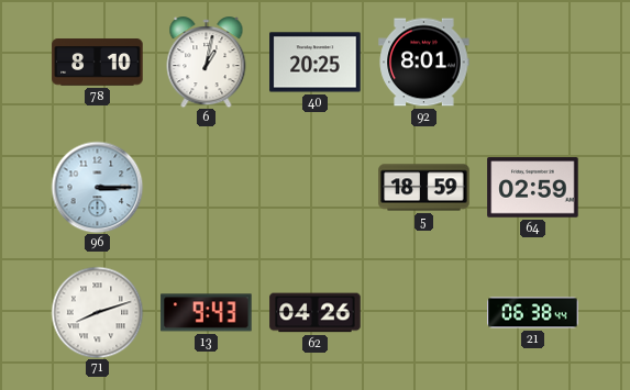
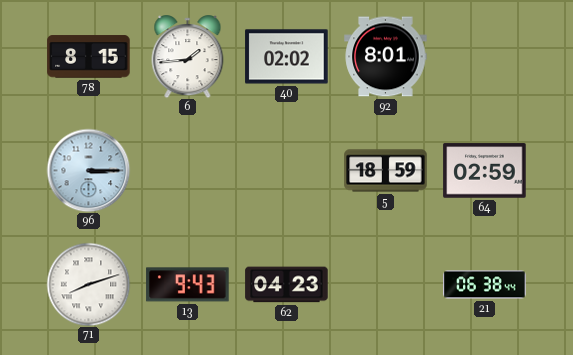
78: 8:10 -> 8:15
6: 1:02 -> 1:44
40: 20:25 -> 02:02
62: 04:26 -> 04:23
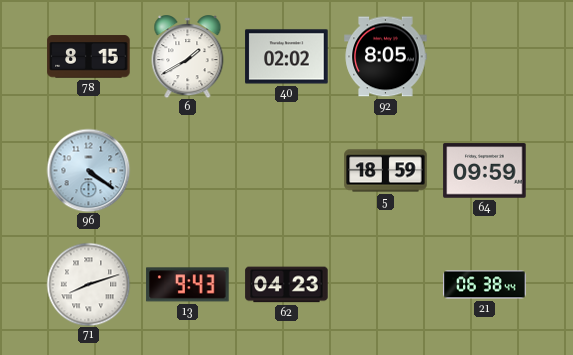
6: 1:44 -> 1:40
92: 8:01 -> 8:05
96: 3:15 -> 4:21
64: 02:59 -> 09:59
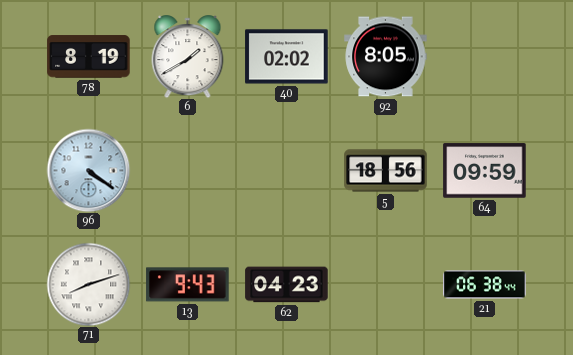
78: 8:15 -> 8:19
5: 18:59 -> 18:56
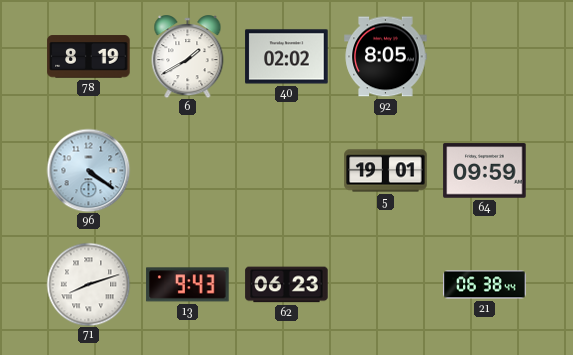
5: 18:56 -> 19:01
62: 04:23 -> 06:23
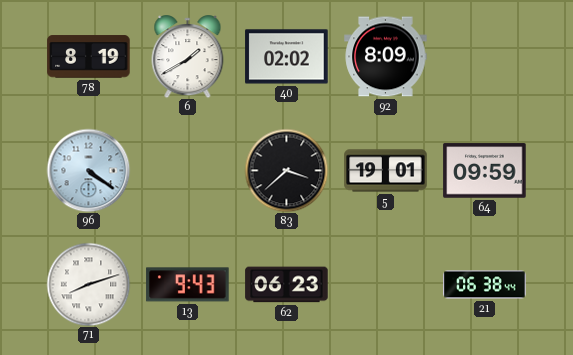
92: 8:05 -> 8:09
83: none -> 3:38
